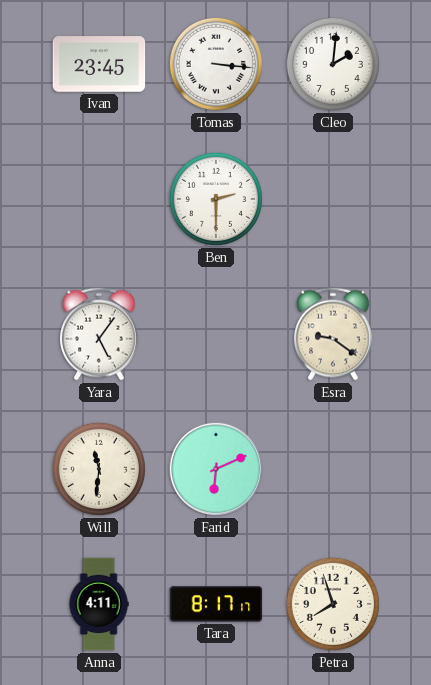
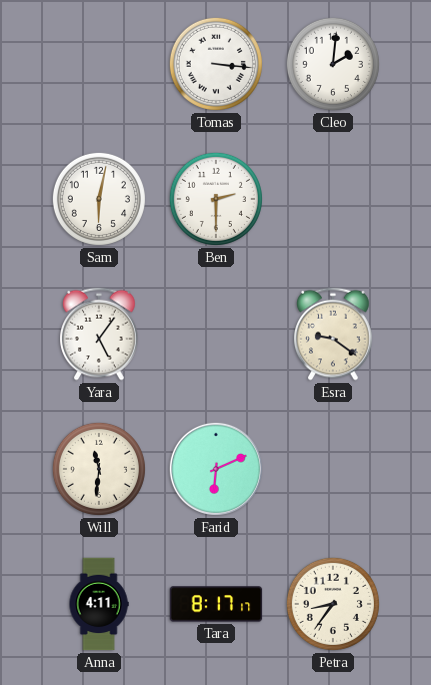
Ivan: 23:45 -> none
Sam: none -> 6:02
Petra: 7:57 -> 8:36
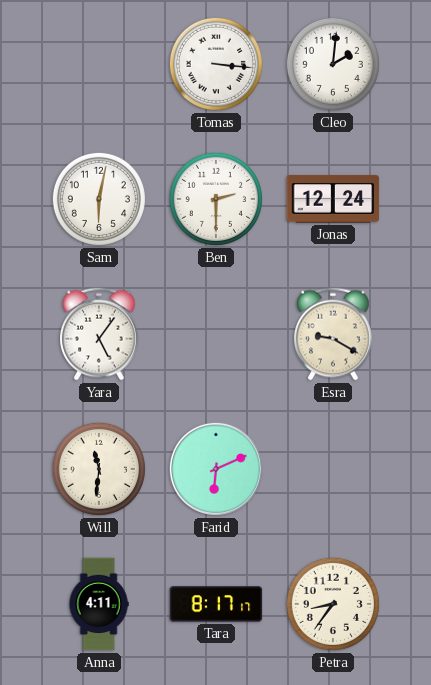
Jonas: none -> 12:24
Esra: 9:21 -> 9:20
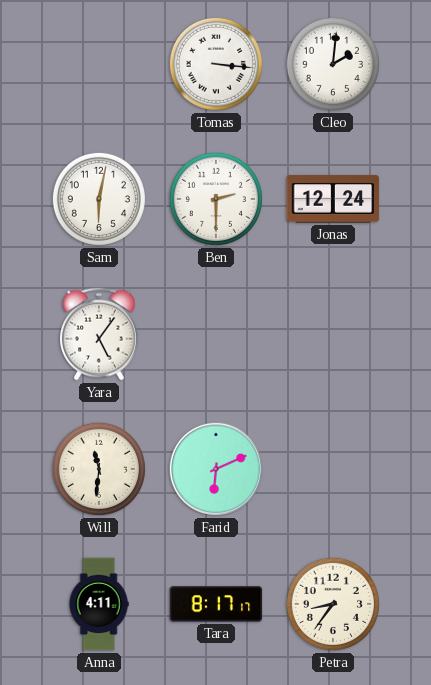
Esra: 9:20 -> none
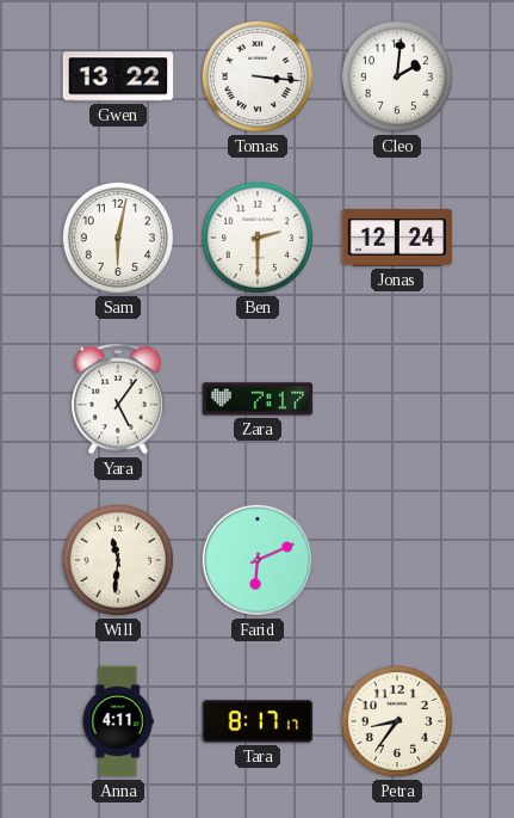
Gwen: none -> 13:22
Zara: none -> 7:17
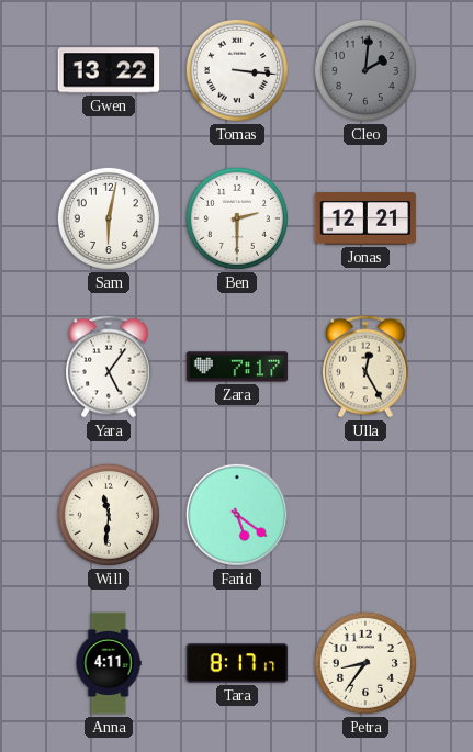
Cleo dial: white -> grey
Jonas: 12:24 -> 12:21
Ulla: none -> 12:25
Farid: 6:11 -> 5:21
